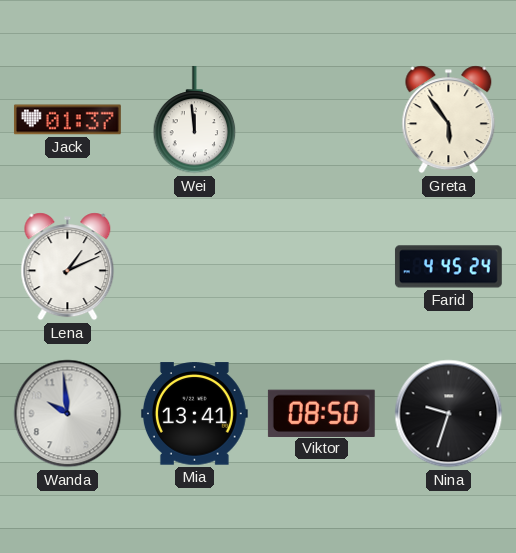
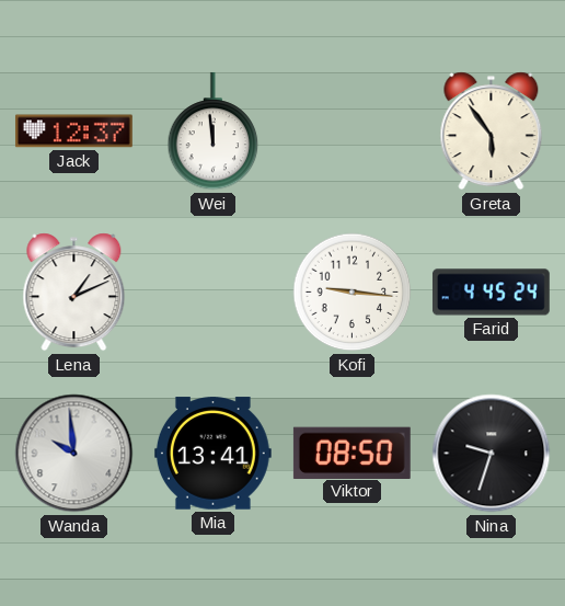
Jack: 01:37 -> 12:37
Kofi: none -> 9:16
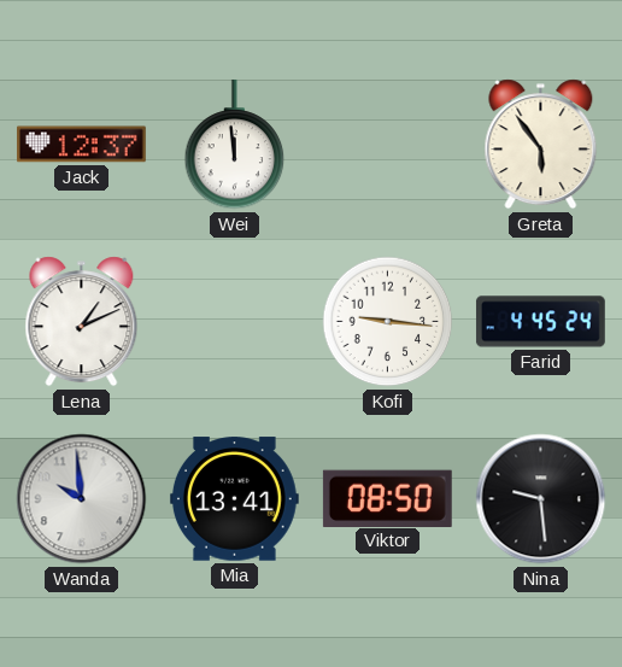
Nina: 9:33 -> 9:29
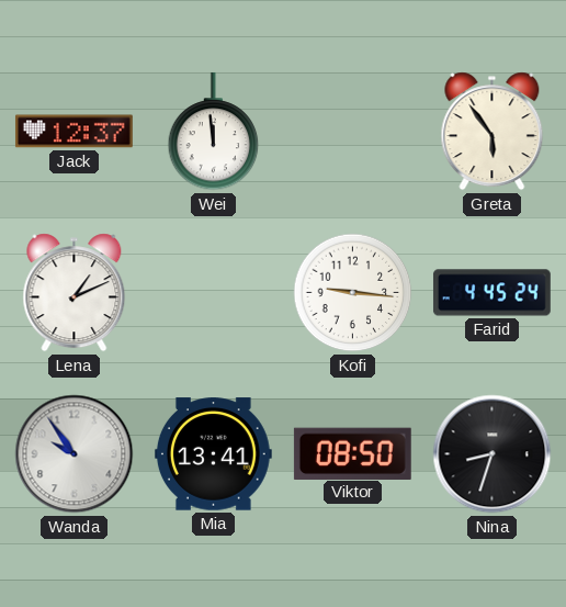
Wanda: 9:59 -> 9:54
Nina: 9:29 -> 8:33
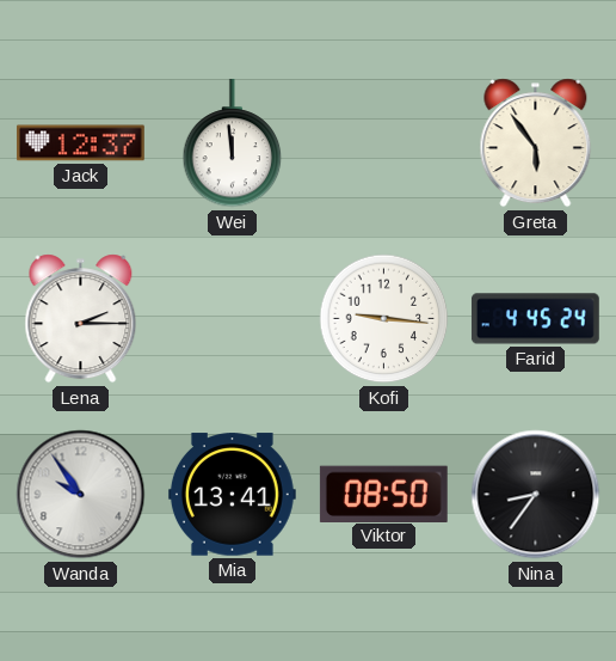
Lena: 1:11 -> 2:15
Nina: 8:33 -> 8:36
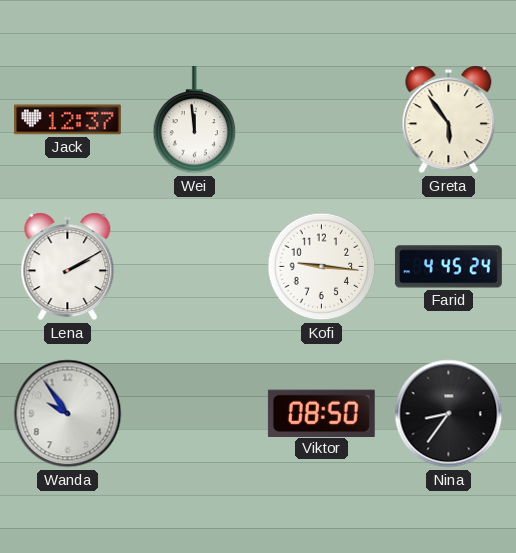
Lena: 2:15 -> 2:10
Mia: 13:41 -> none
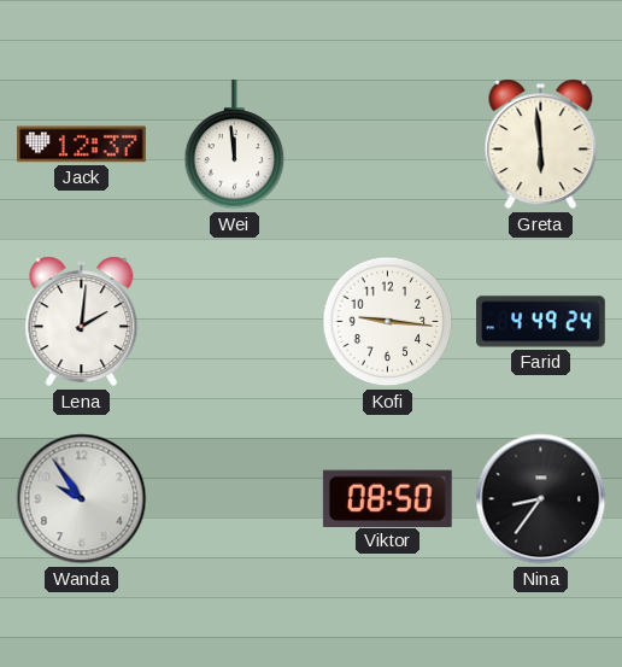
Greta: 5:54 -> 5:59
Lena: 2:10 -> 2:01
Farid: 4:45 -> 4:49
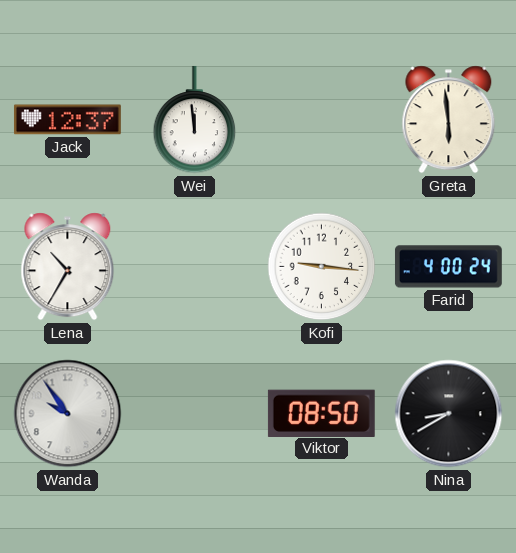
Lena: 2:01 -> 10:35
Farid: 4:49 -> 4:00
Nina: 8:36 -> 8:40
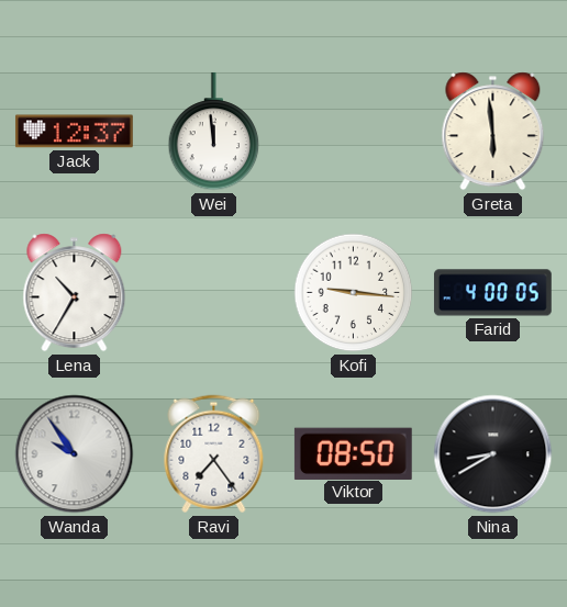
Farid: 4:00:24 -> 4:00:05
Ravi: none -> 7:24
